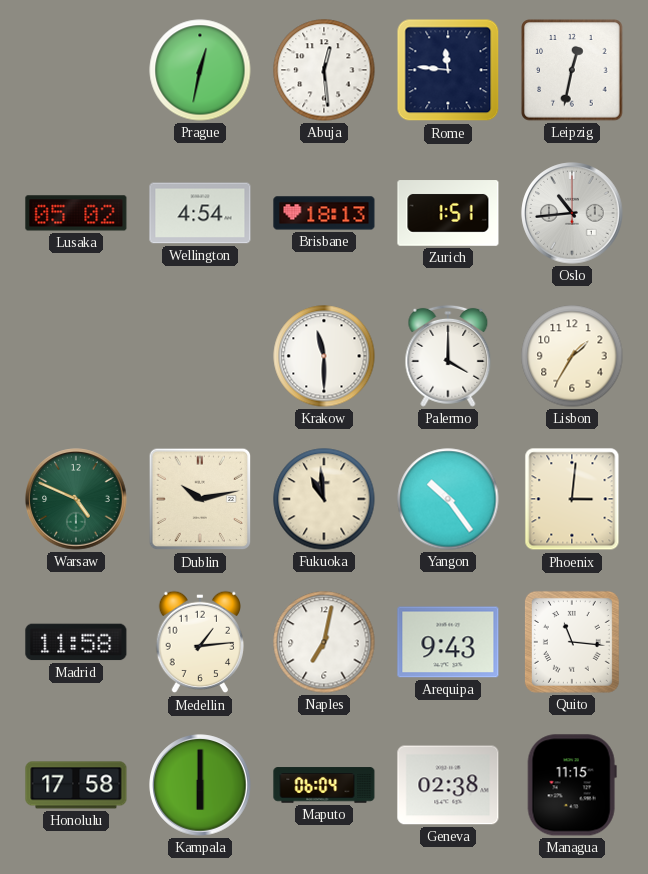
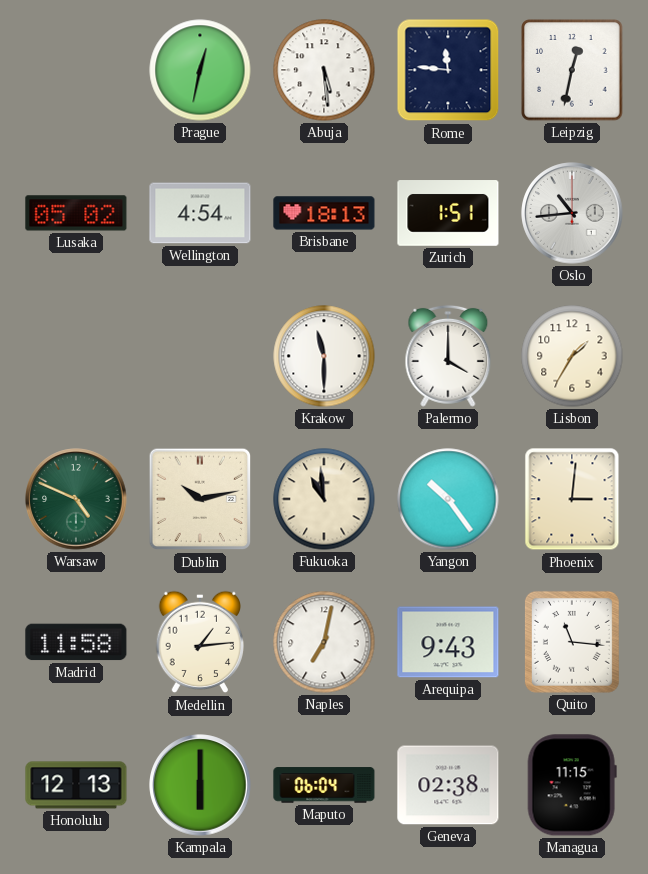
Abuja: 12:29 -> 5:29
Honolulu: 17:58 -> 12:13
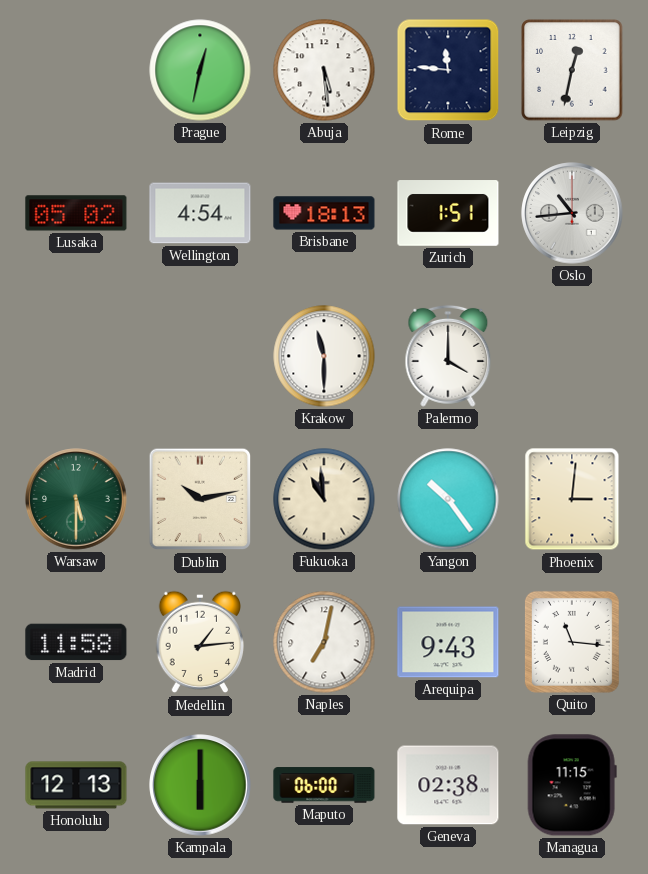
Lisbon: 1:35 -> none
Warsaw: 4:49 -> 5:30
Maputo: 06:04 -> 06:00
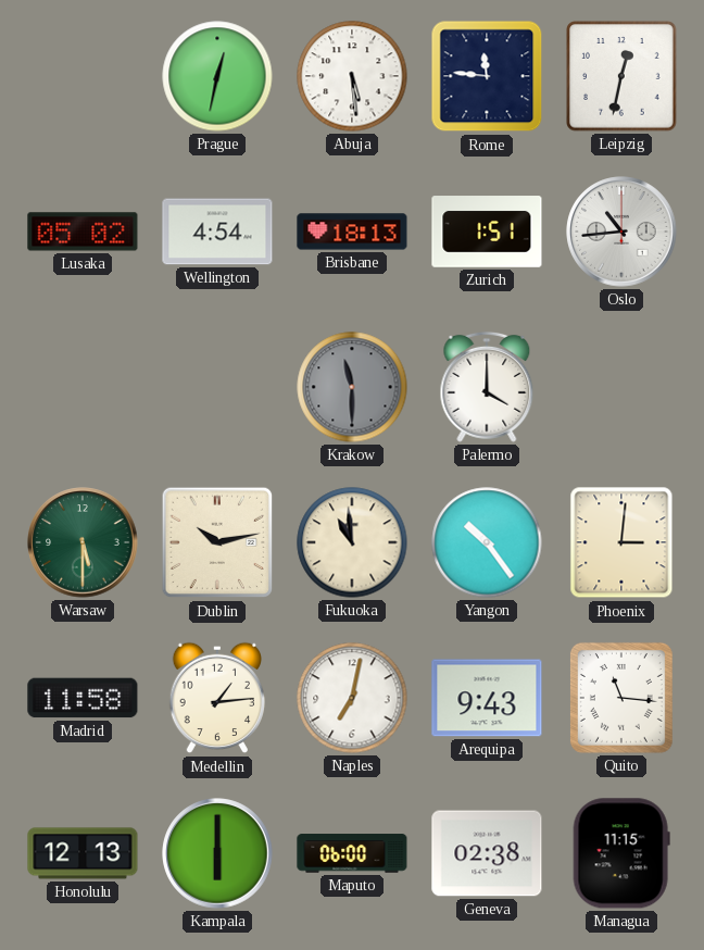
Krakow dial: white -> grey
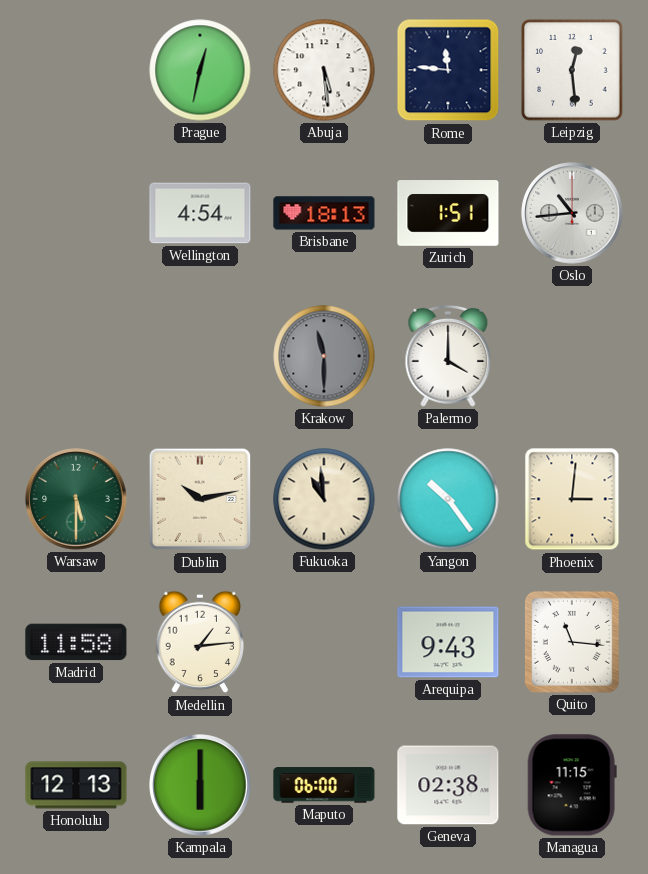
Leipzig: 12:32 -> 12:29
Lusaka: 05:02 -> none
Naples: 7:02 -> none
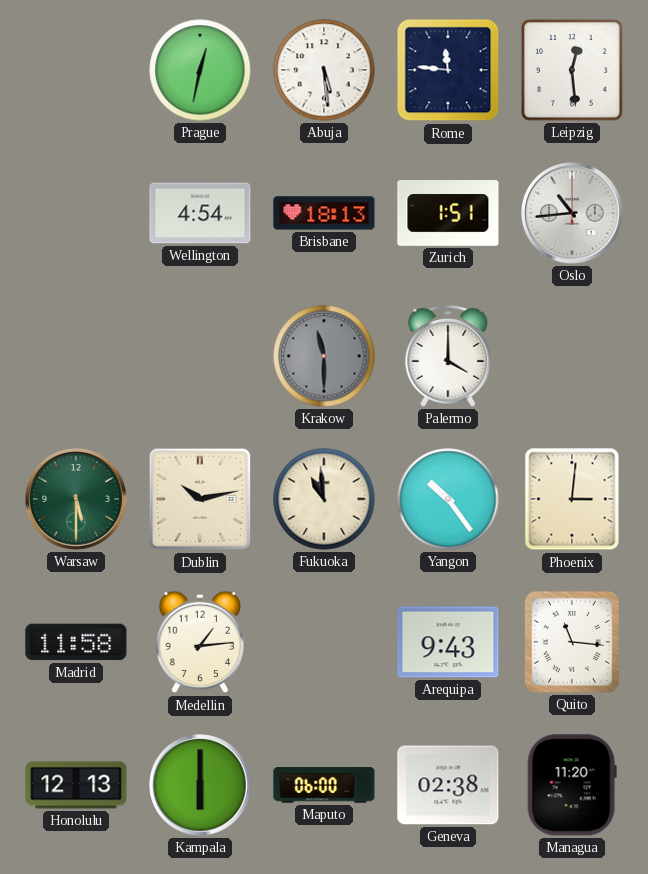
Managua: 11:15 -> 11:20
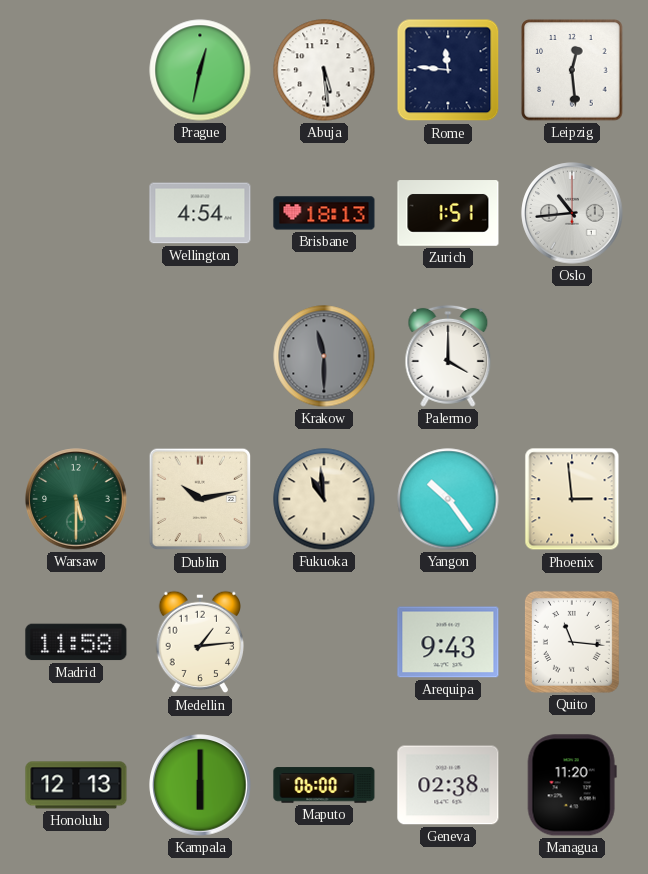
Phoenix: 3:01 -> 2:59
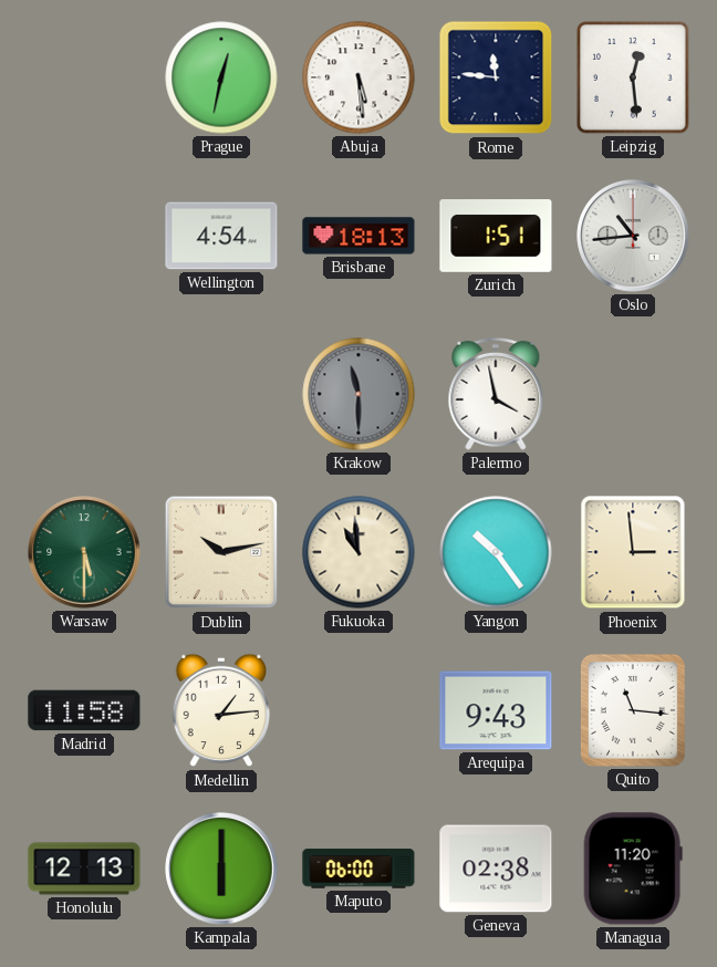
Palermo: 4:00 -> 3:58
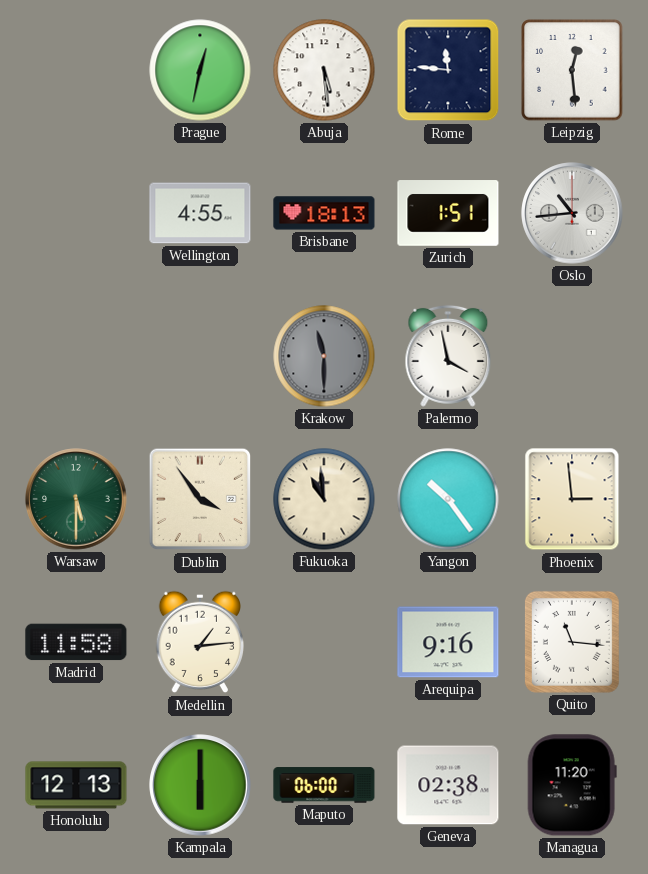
Wellington: 4:54 -> 4:55
Dublin: 10:13 -> 3:54
Arequipa: 9:43 -> 9:16
